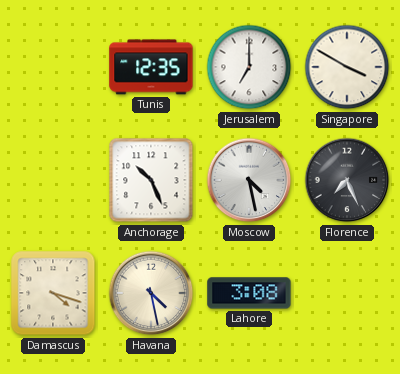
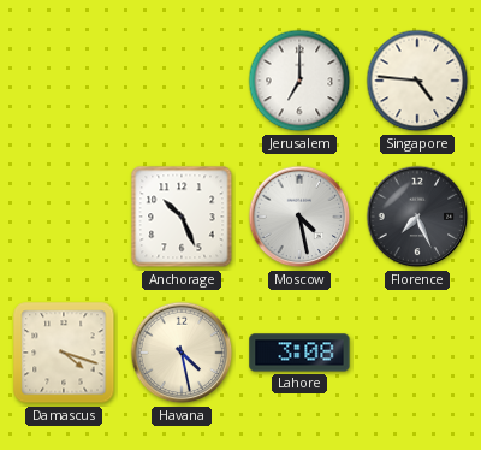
Tunis: 12:35 -> none
Singapore: 3:50 -> 4:46
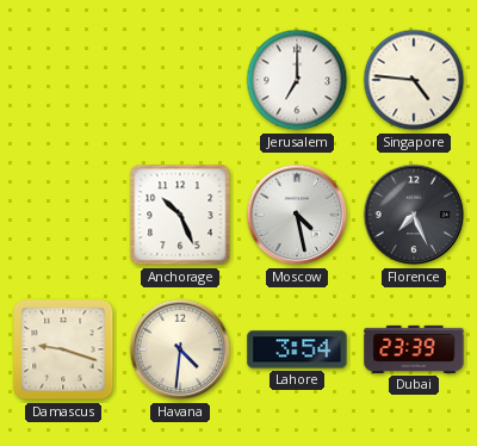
Damascus: 4:18 -> 9:18
Havana: 4:28 -> 4:31
Lahore: 3:08 -> 3:54
Dubai: none -> 23:39
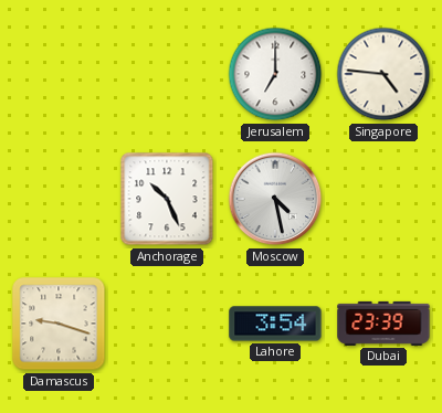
Florence: 7:26 -> none
Havana: 4:31 -> none
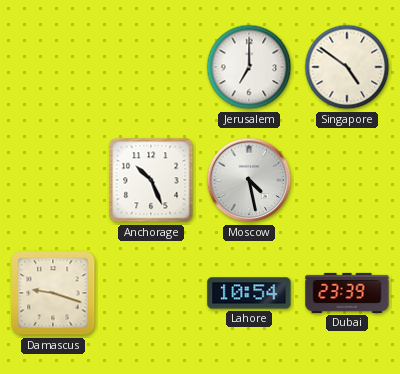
Singapore: 4:46 -> 4:51
Lahore: 3:54 -> 10:54
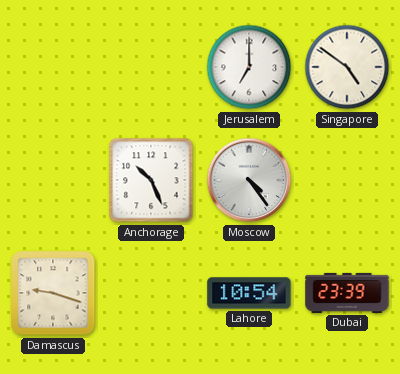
Moscow: 4:28 -> 4:24
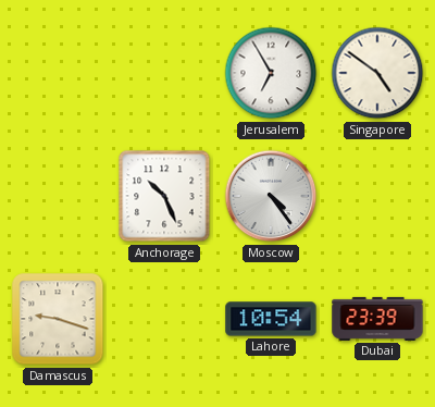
Jerusalem: 7:00 -> 6:55
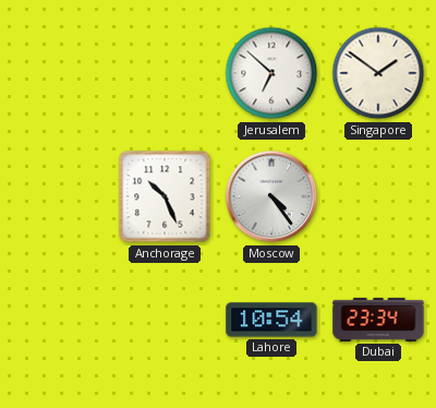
Jerusalem: 6:55 -> 6:52
Singapore: 4:51 -> 1:51
Damascus: 9:18 -> none
Dubai: 23:39 -> 23:34
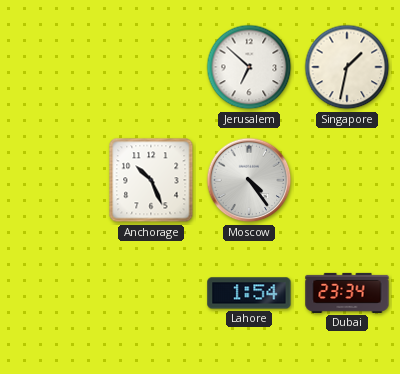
Singapore: 1:51 -> 1:32
Lahore: 10:54 -> 1:54
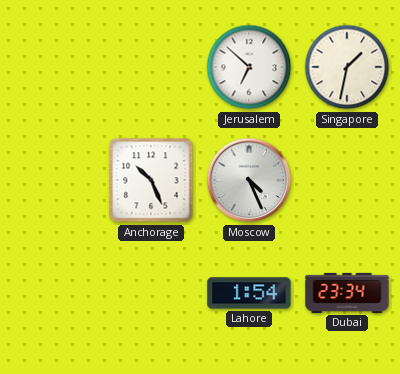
Moscow: 4:24 -> 4:26
